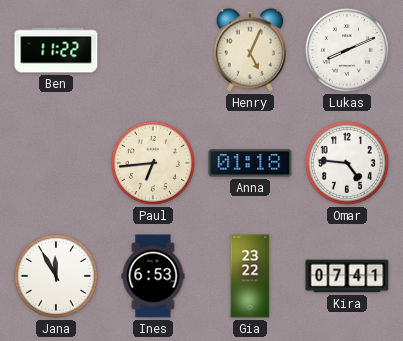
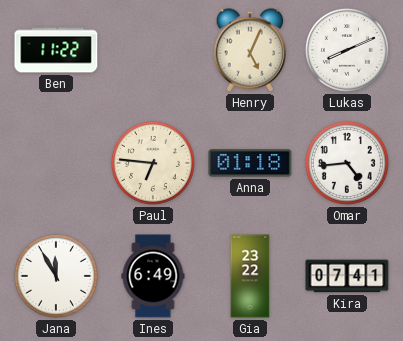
Paul: 6:44 -> 6:46
Omar: 4:46 -> 4:44
Ines: 6:53 -> 6:49
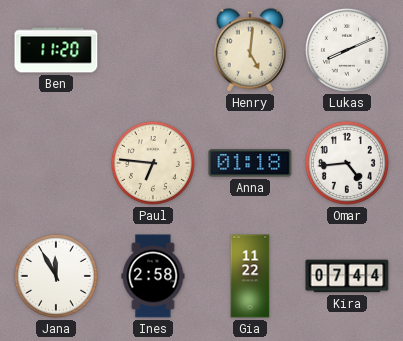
Ben: 11:22 -> 11:20
Henry: 5:04 -> 5:01
Ines: 6:49 -> 2:58
Gia: 23:22 -> 11:22
Kira: 07:41 -> 07:44
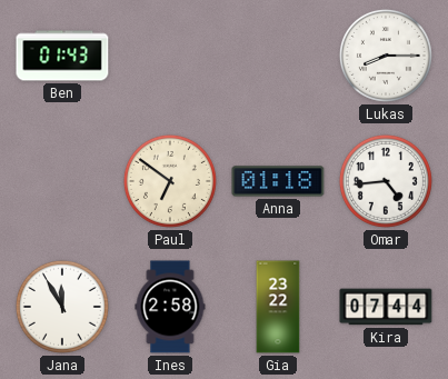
Ben: 11:20 -> 01:43
Henry: 5:01 -> none
Lukas: 8:11 -> 8:15
Paul: 6:46 -> 6:51
Gia: 11:22 -> 23:22
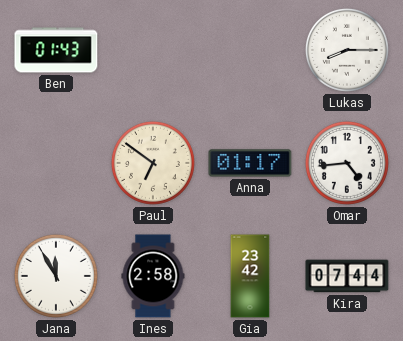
Anna: 01:18 -> 01:17
Gia: 23:22 -> 23:42
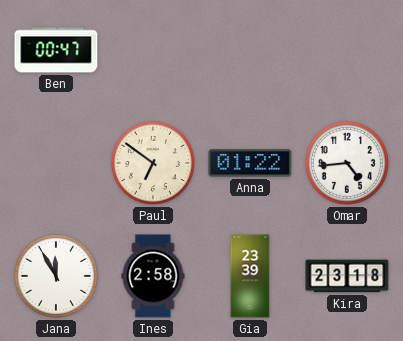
Ben: 01:43 -> 00:47
Lukas: 8:15 -> none
Anna: 01:17 -> 01:22
Gia: 23:42 -> 23:39
Kira: 07:44 -> 23:18
